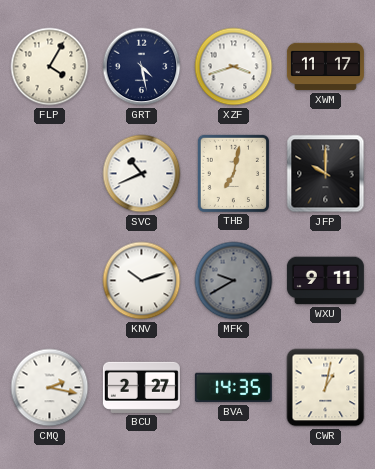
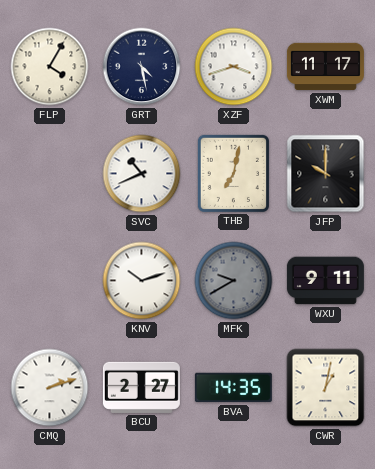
CMQ: 2:17 -> 2:12
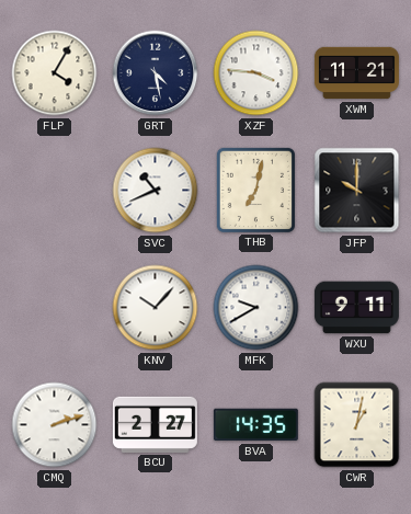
XZF: 3:42 -> 3:46
XWM: 11:17 -> 11:21
KNV: 10:12 -> 10:07
MFK dial: grey -> white
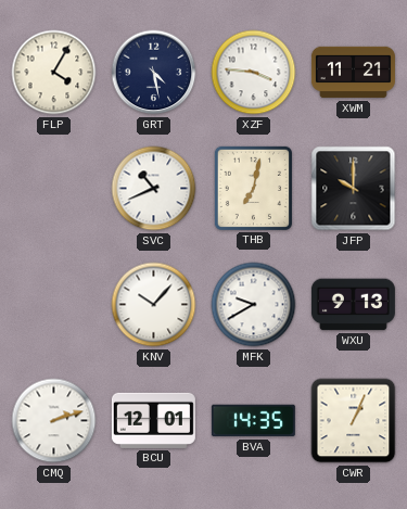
WXU: 9:11 -> 9:13
BCU: 2:27 -> 12:01
CWR: 1:02 -> 1:04
